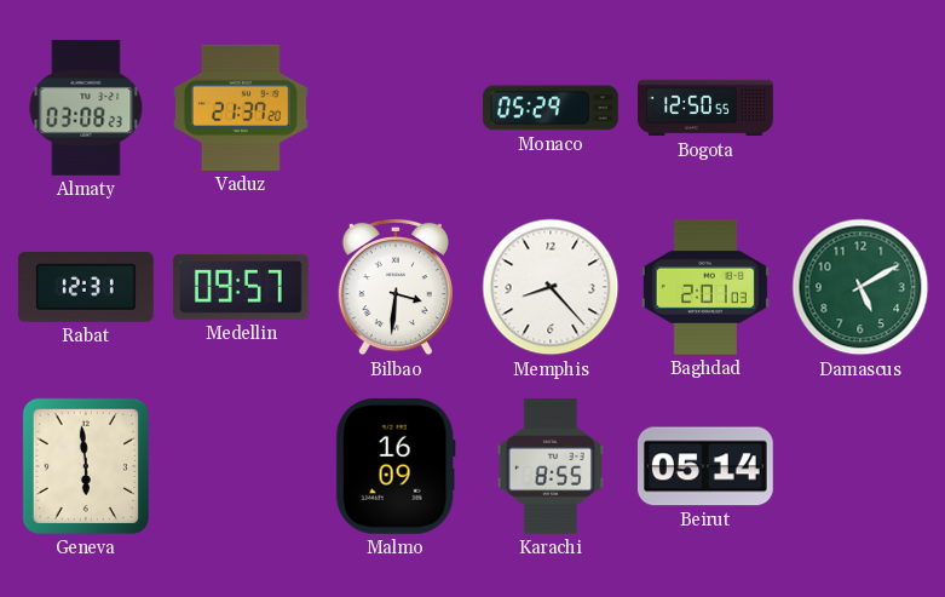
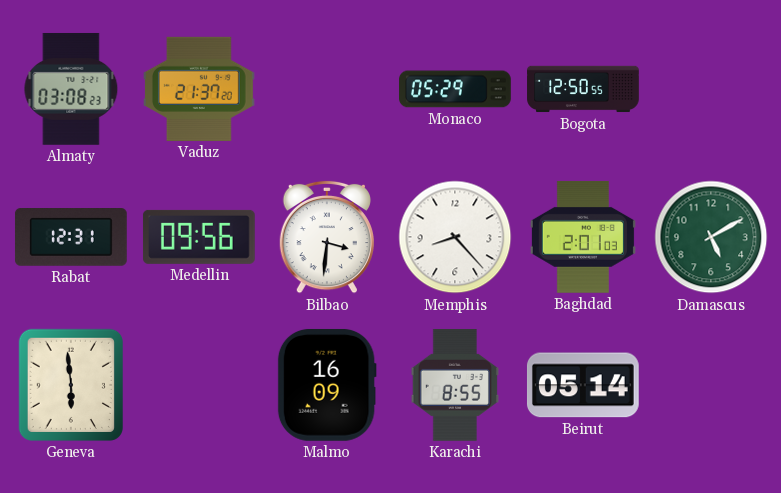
Medellin: 09:57 -> 09:56
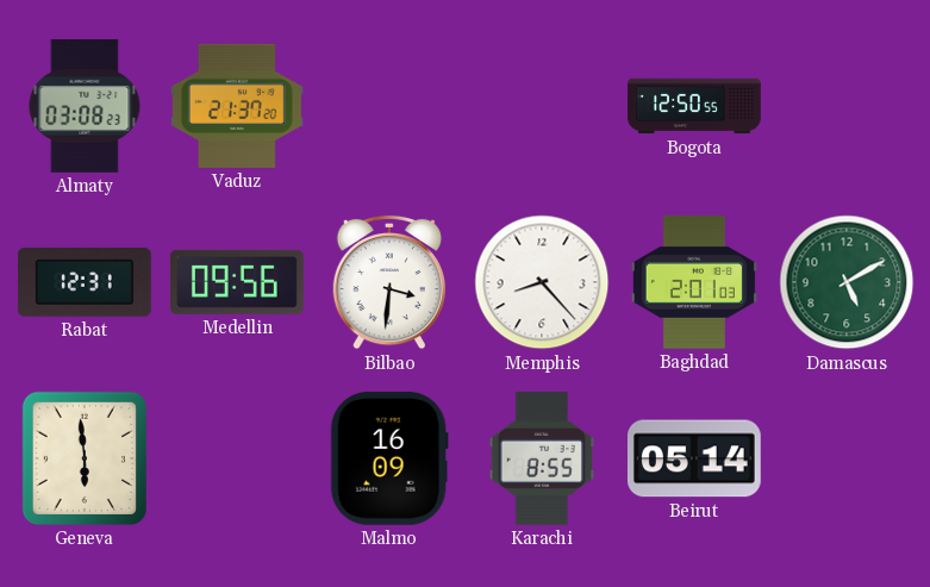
Monaco: 05:29 -> none
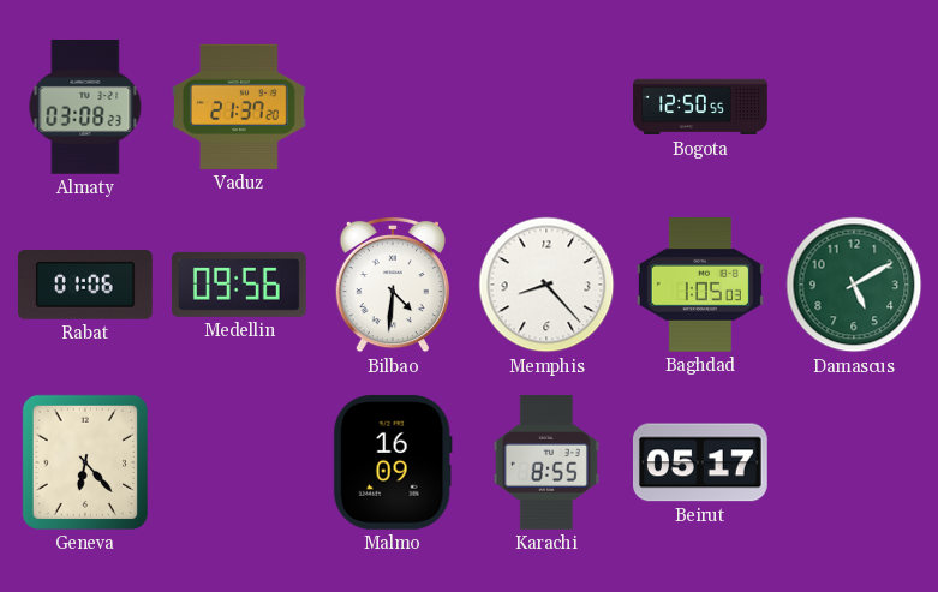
Rabat: 12:31 -> 01:06
Bilbao: 3:31 -> 4:31
Baghdad: 2:01 -> 1:05
Geneva: 5:59 -> 6:23
Beirut: 05:14 -> 05:17
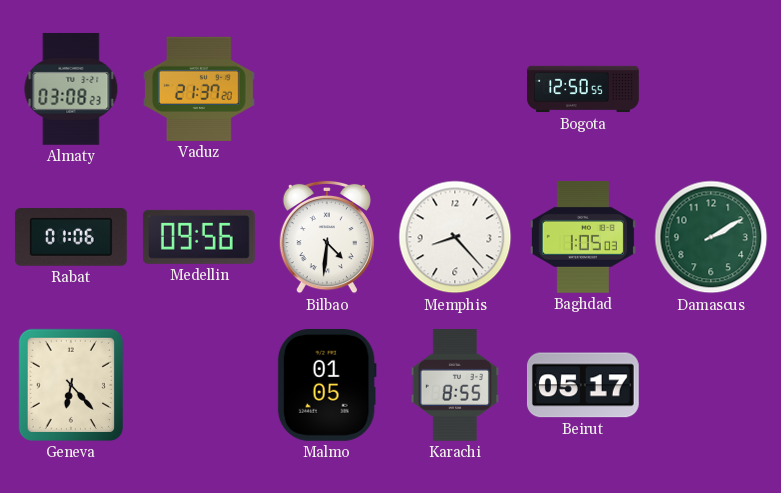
Damascus: 5:10 -> 2:10
Malmo: 16:09 -> 01:05
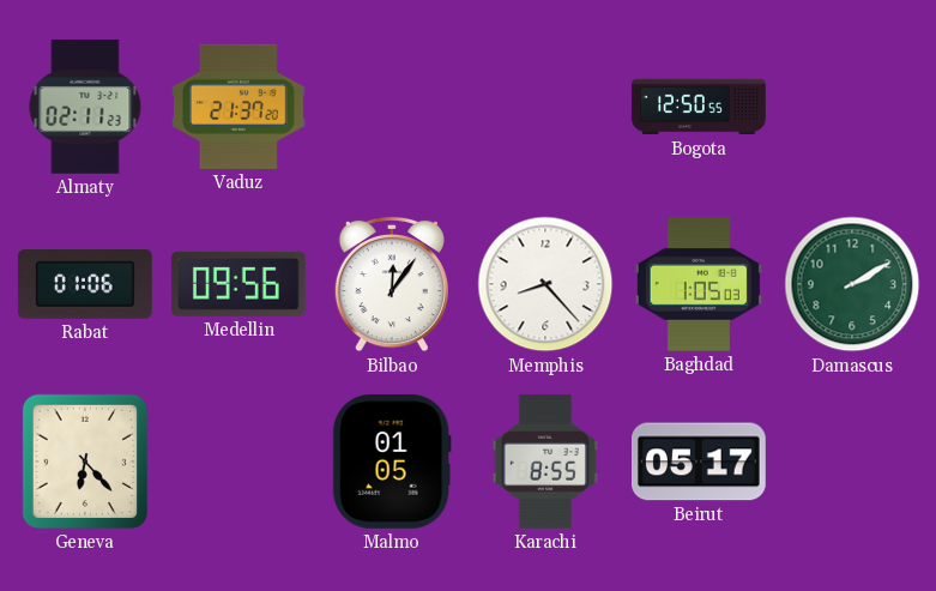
Almaty: 03:08 -> 02:11
Bilbao: 4:31 -> 12:06
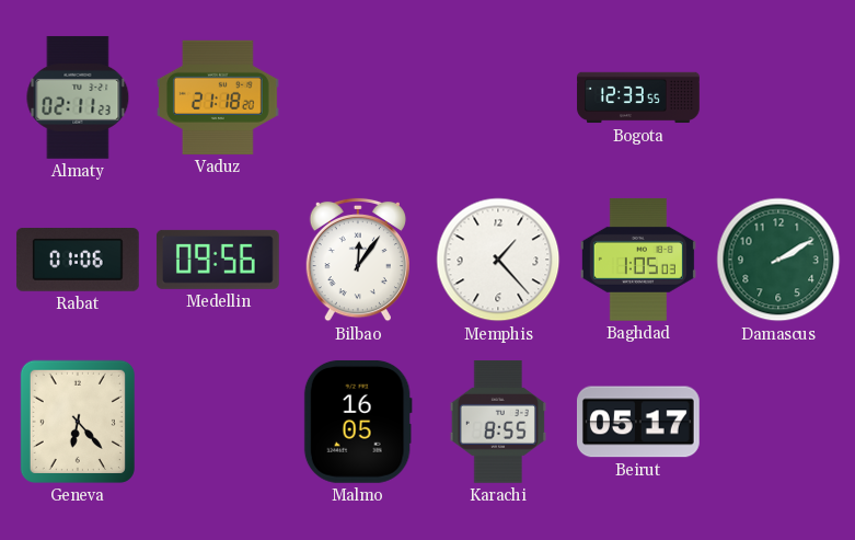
Vaduz: 21:37 -> 21:18
Bogota: 12:50 -> 12:33
Memphis: 8:23 -> 1:23
Malmo: 01:05 -> 16:05
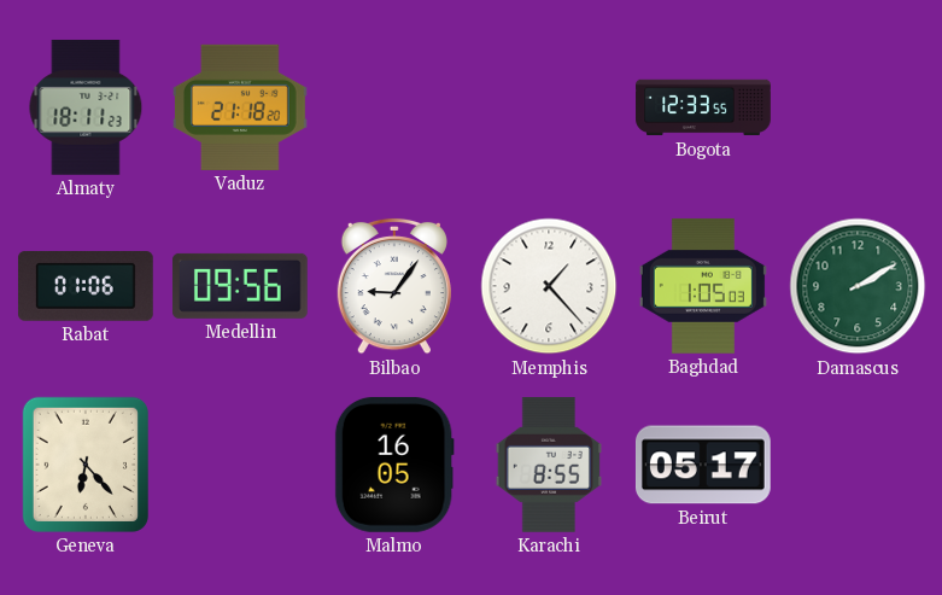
Almaty: 02:11 -> 18:11
Bilbao: 12:06 -> 9:06
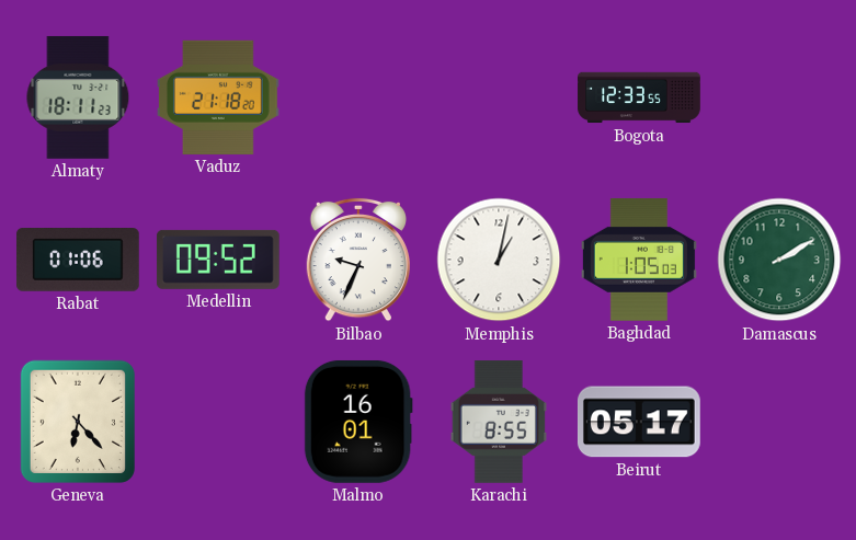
Medellin: 09:56 -> 09:52
Bilbao: 9:06 -> 9:34
Memphis: 1:23 -> 1:02
Malmo: 16:05 -> 16:01
